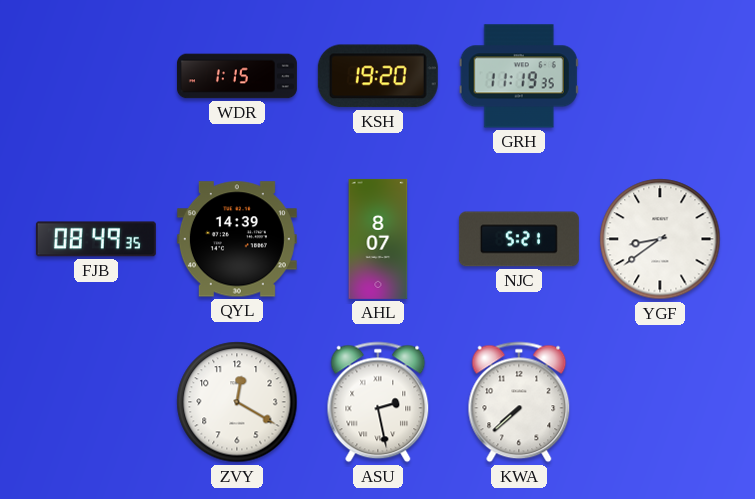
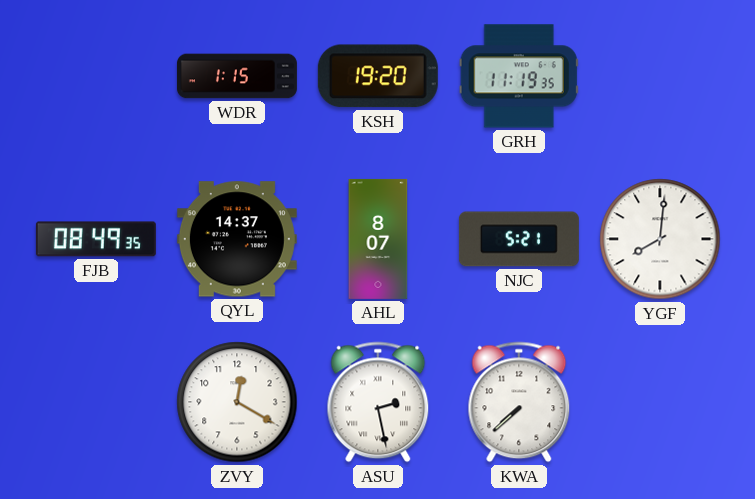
QYL: 14:39 -> 14:37
YGF: 8:39 -> 8:01
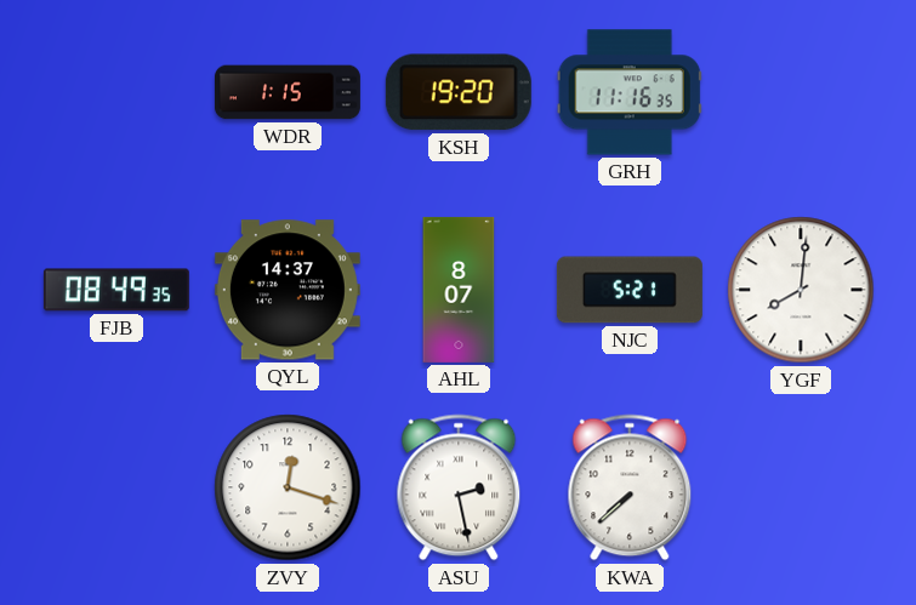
GRH: 11:19 -> 11:16
ZVY: 12:20 -> 12:18
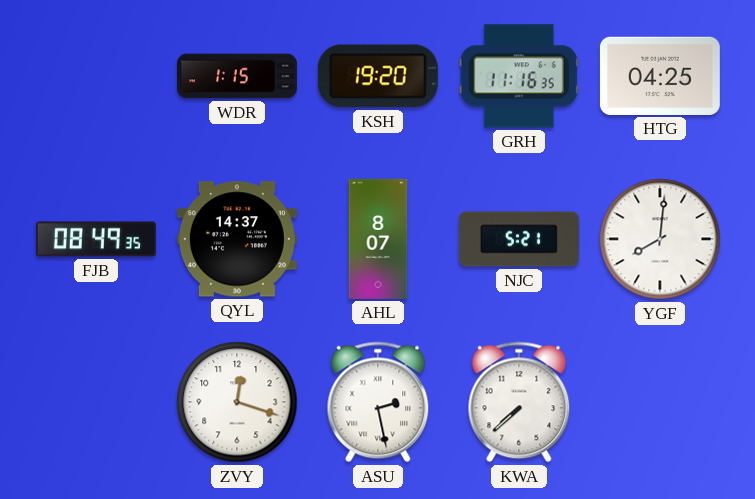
HTG: none -> 04:25
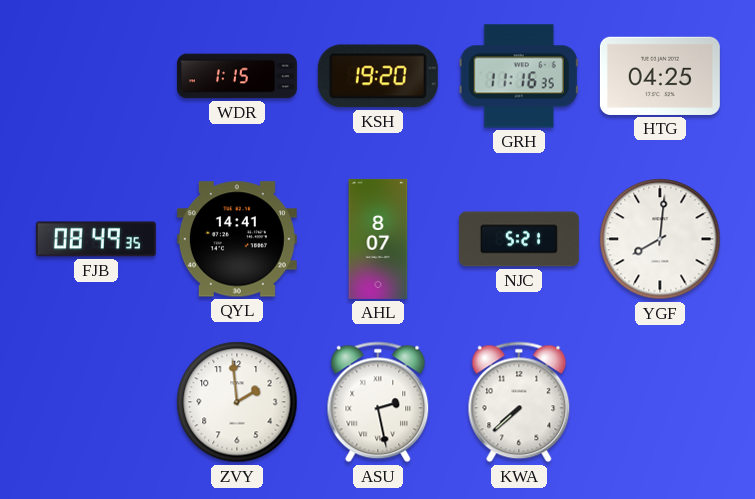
QYL: 14:37 -> 14:41
ZVY: 12:18 -> 1:59
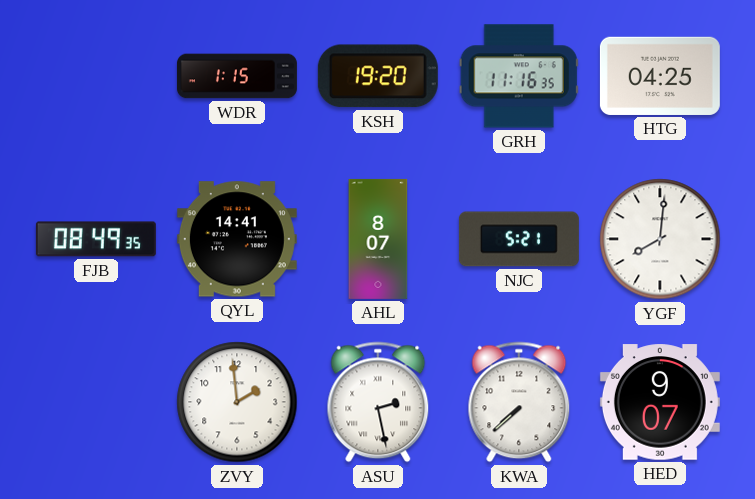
HED: none -> 9:07
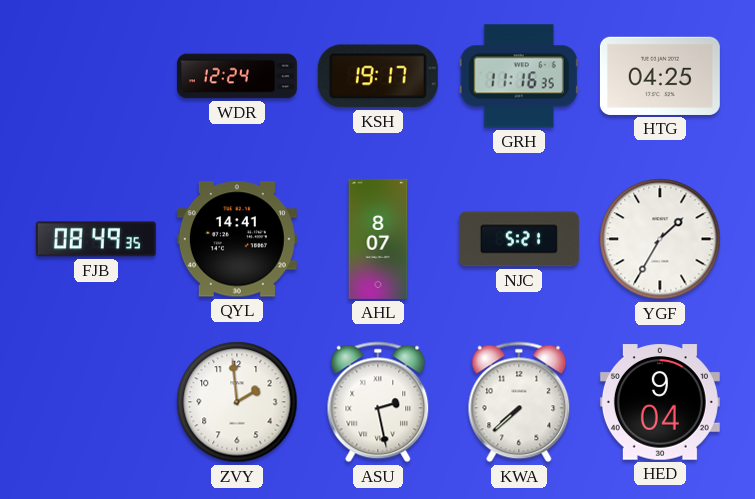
WDR: 1:15 -> 12:24
KSH: 19:20 -> 19:17
YGF: 8:01 -> 1:35
HED: 9:07 -> 9:04
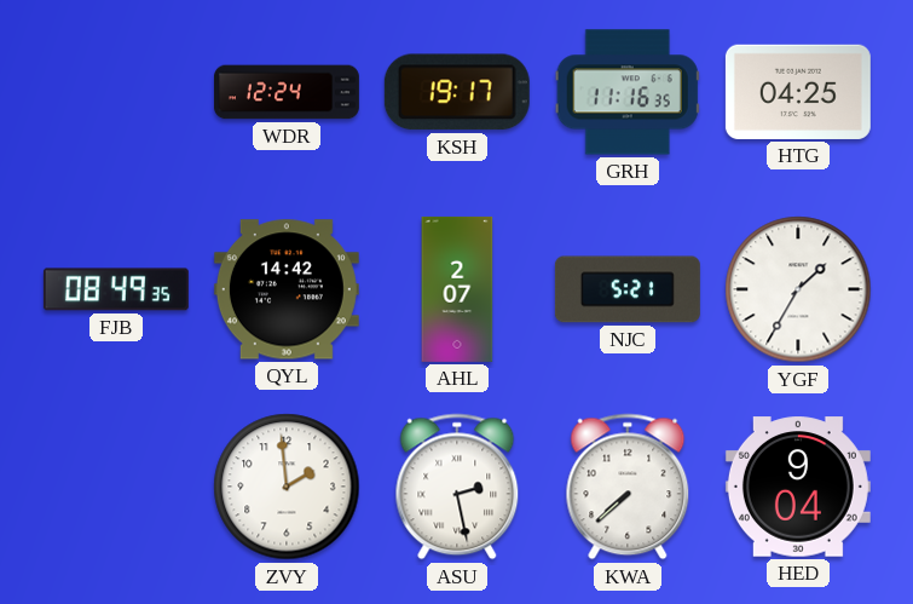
QYL: 14:41 -> 14:42
AHL: 8:07 -> 2:07
